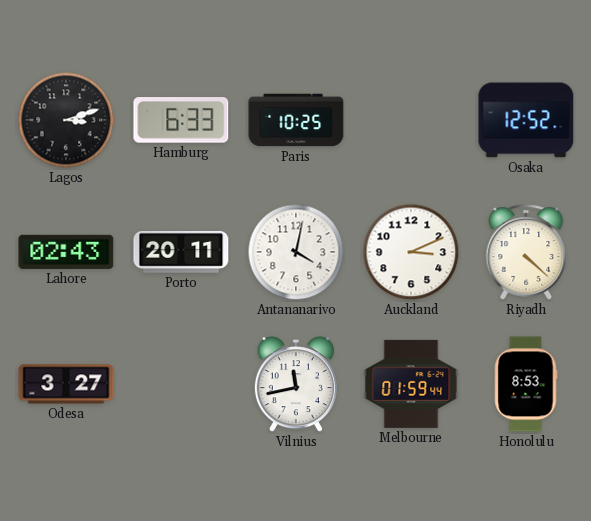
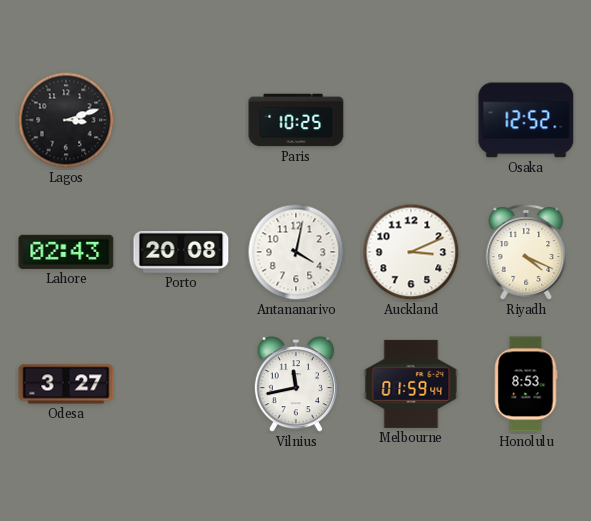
Hamburg: 6:33 -> none
Porto: 20:11 -> 20:08
Riyadh: 4:22 -> 4:19
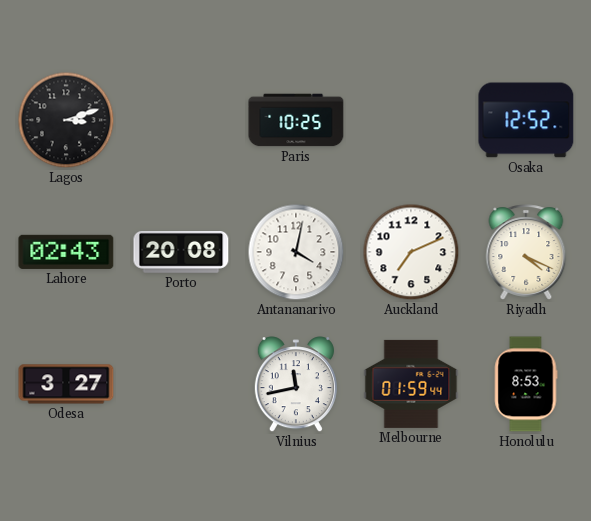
Auckland: 3:11 -> 7:11
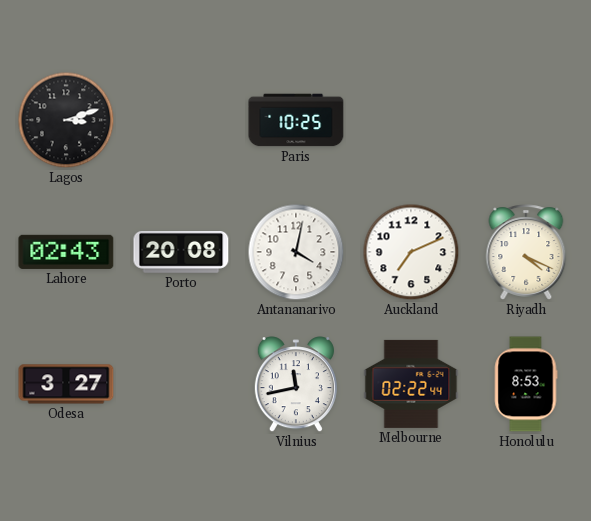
Osaka: 12:52 -> none
Melbourne: 01:59 -> 02:22
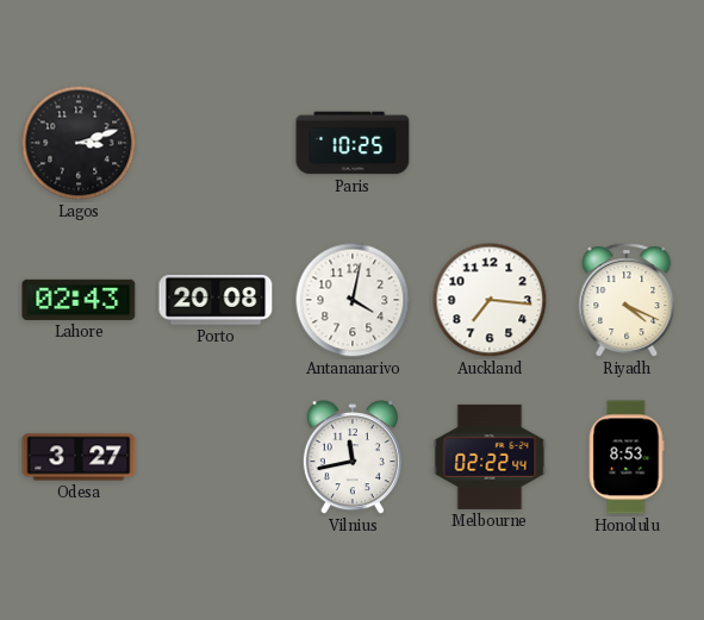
Auckland: 7:11 -> 7:16
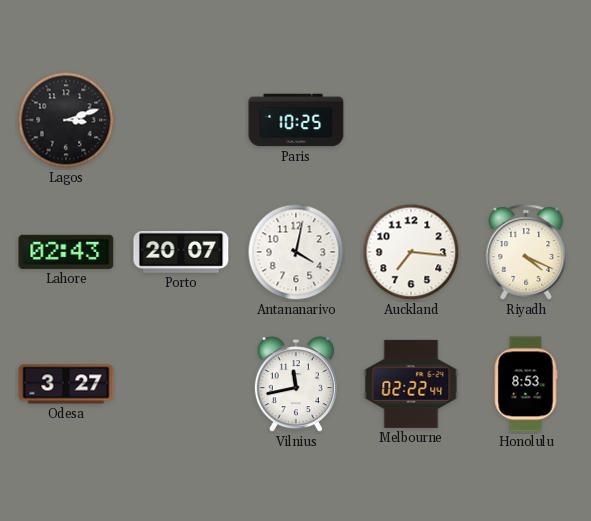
Porto: 20:08 -> 20:07
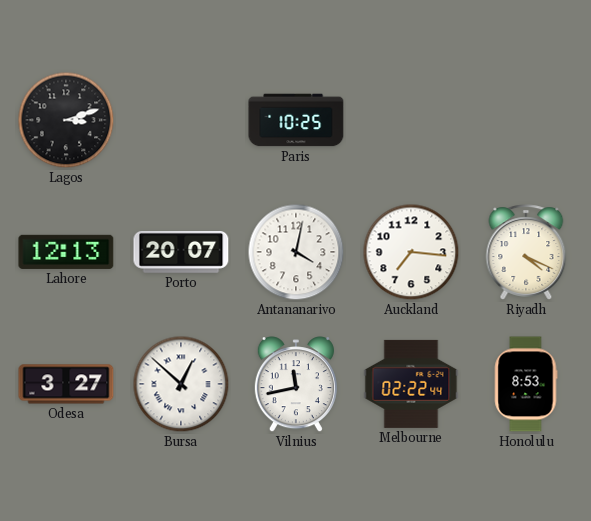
Lahore: 02:43 -> 12:13
Bursa: none -> 12:52
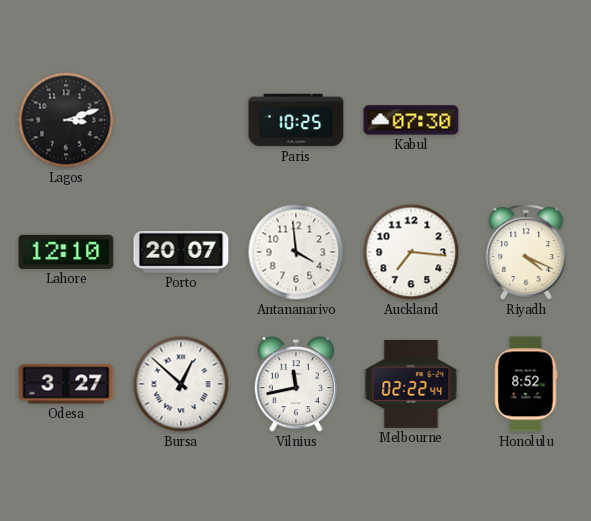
Kabul: none -> 07:30
Lahore: 12:13 -> 12:10
Antananarivo: 4:02 -> 3:59
Honolulu: 8:53 -> 8:52
